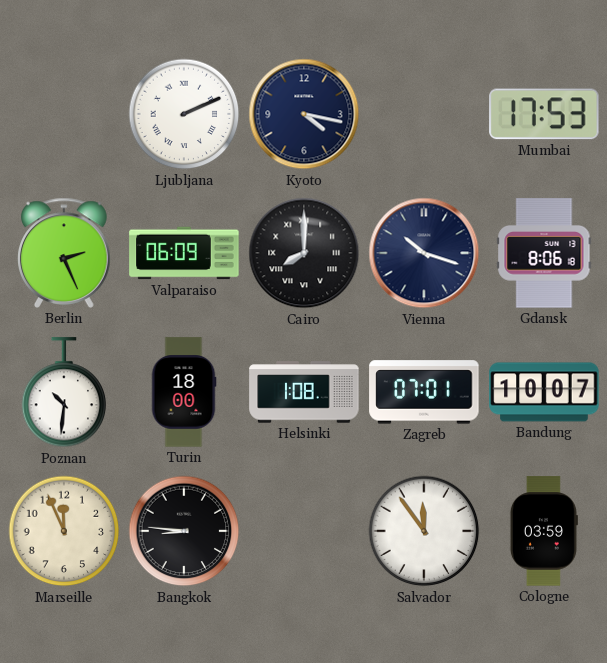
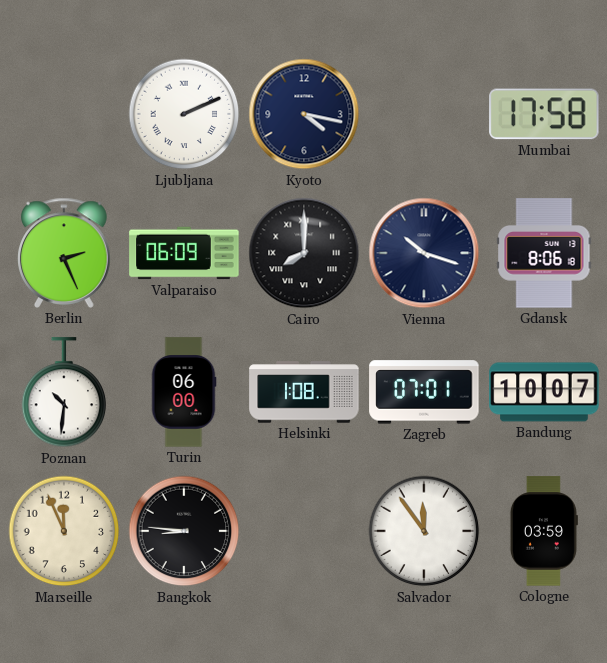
Mumbai: 17:53 -> 17:58
Turin: 18:00 -> 06:00
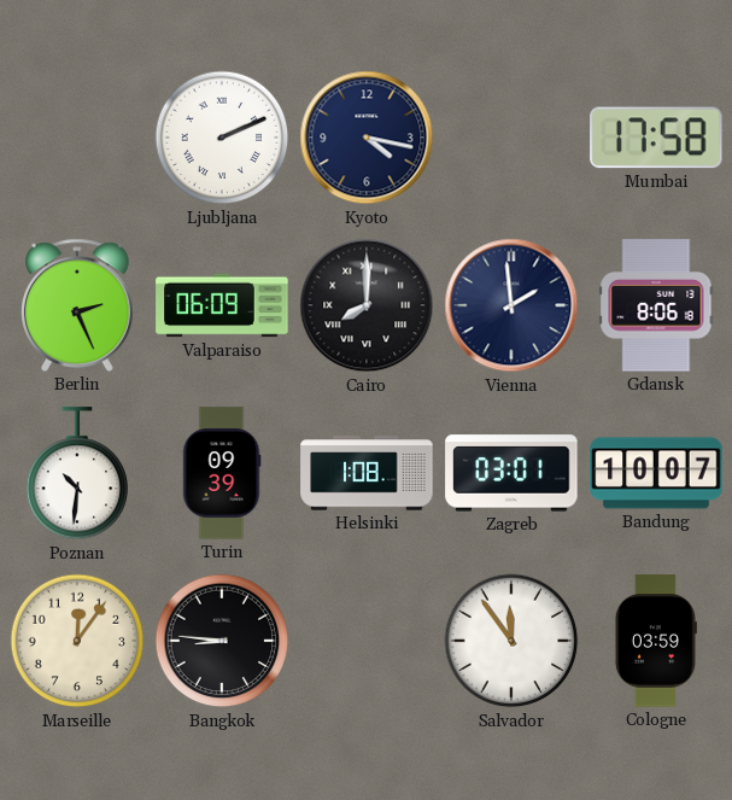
Vienna: 10:18 -> 1:59
Turin: 06:00 -> 09:39
Zagreb: 07:01 -> 03:01
Marseille: 11:56 -> 12:06
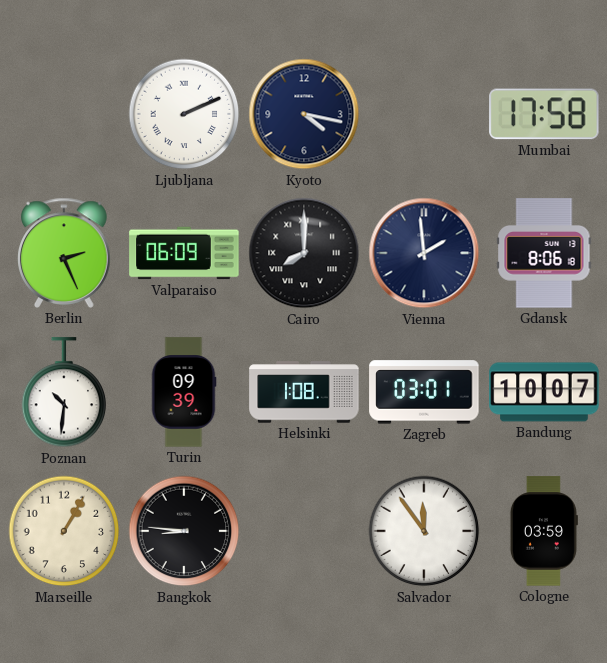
Marseille: 12:06 -> 1:05
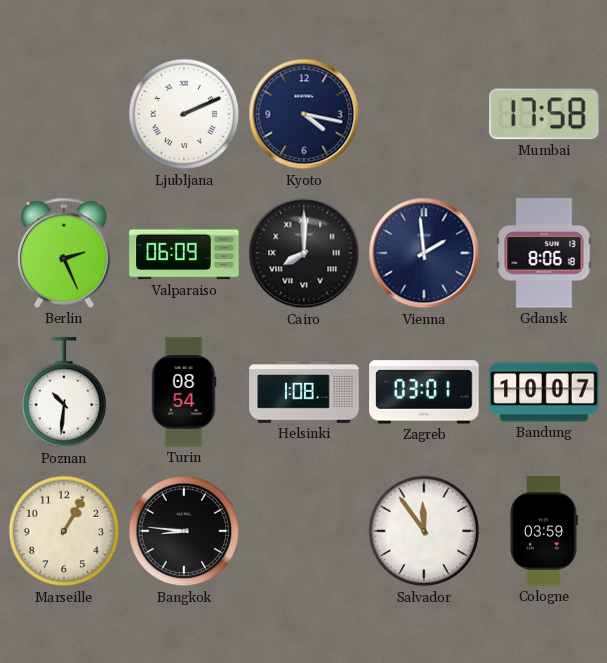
Turin: 09:39 -> 08:54
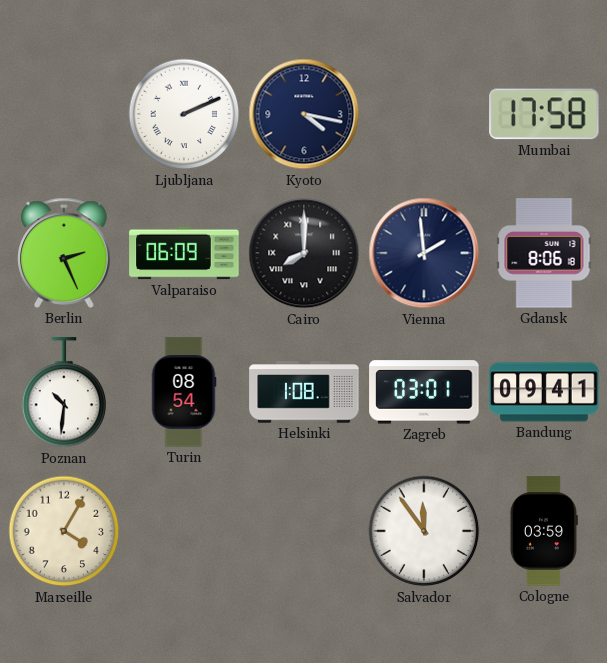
Bandung: 10:07 -> 09:41
Marseille: 1:05 -> 4:05
Bangkok: 8:46 -> none
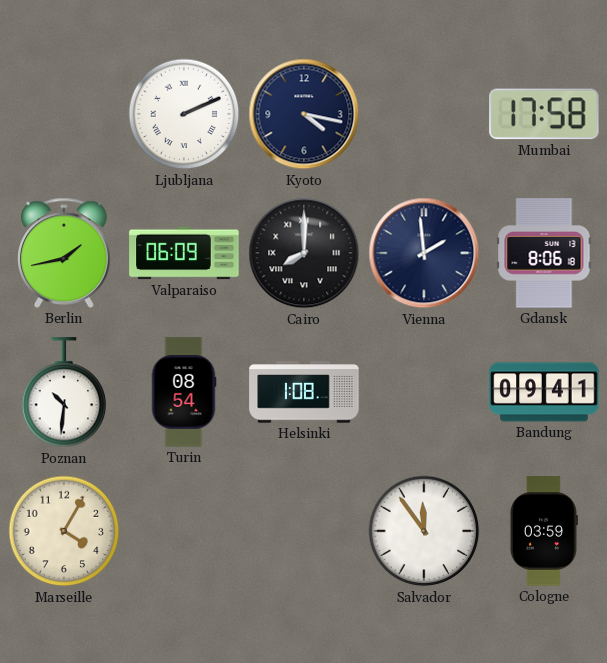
Berlin: 2:26 -> 1:43
Zagreb: 03:01 -> none
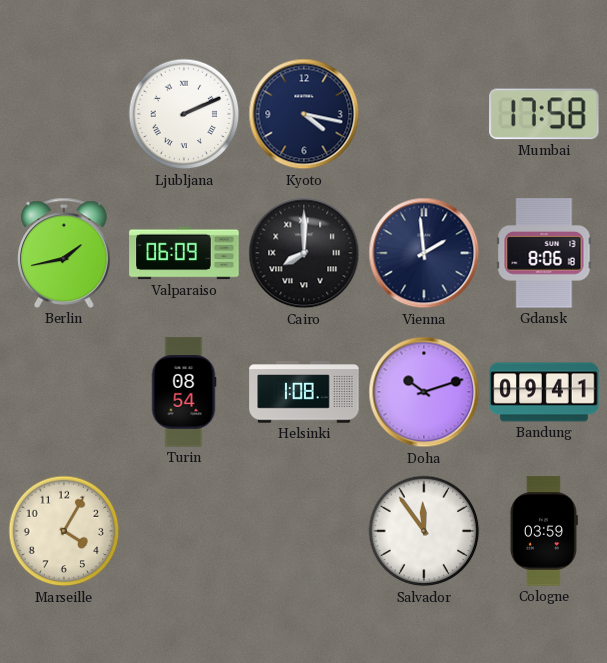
Poznan: 10:31 -> none
Doha: none -> 10:12
